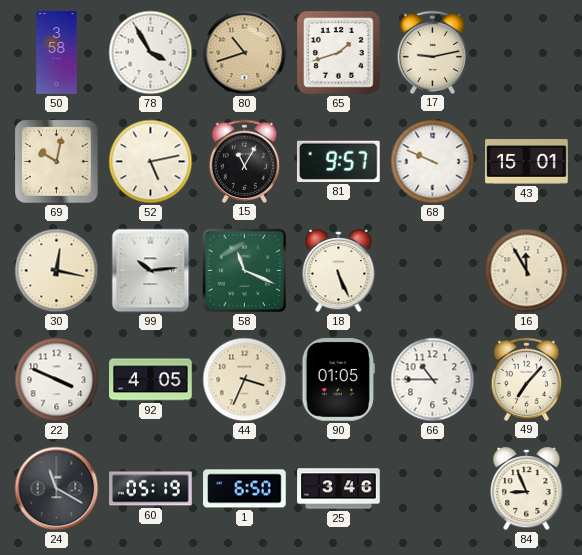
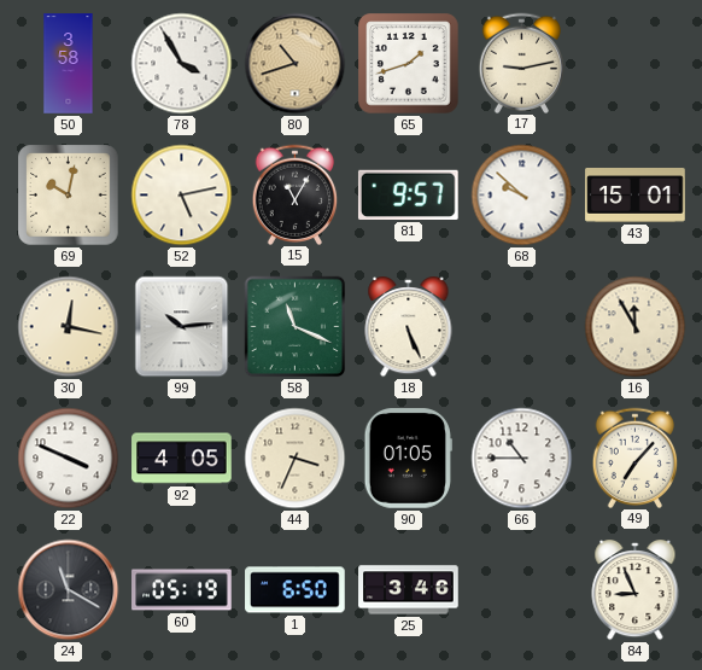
68: 9:49 -> 9:52
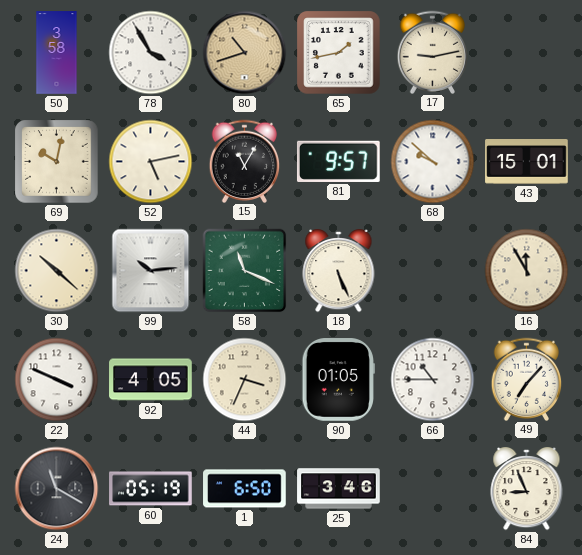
65: 1:42 -> 1:43
30: 12:17 -> 10:22
